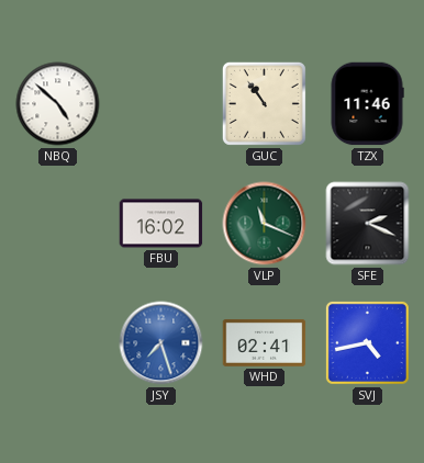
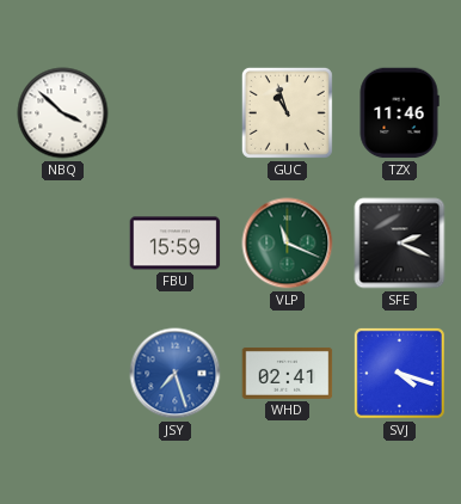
NBQ: 4:52 -> 3:52
GUC: 10:54 -> 10:57
FBU: 16:02 -> 15:59
SVJ: 4:43 -> 4:18
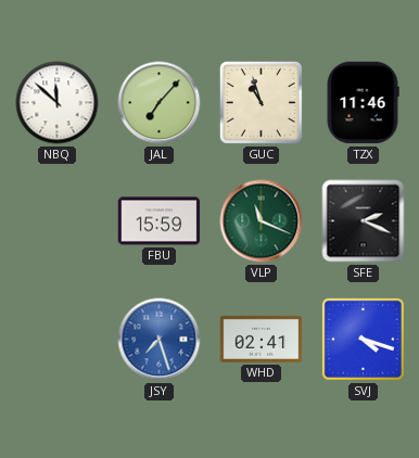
NBQ: 3:52 -> 11:52
JAL: none -> 7:07
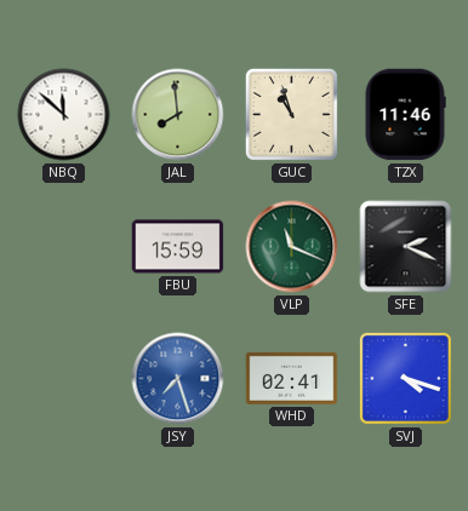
JAL: 7:07 -> 7:59
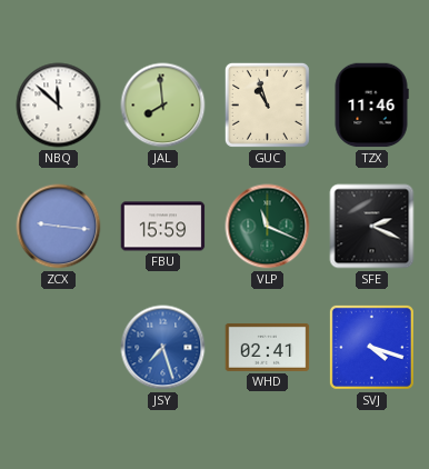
ZCX: none -> 9:16
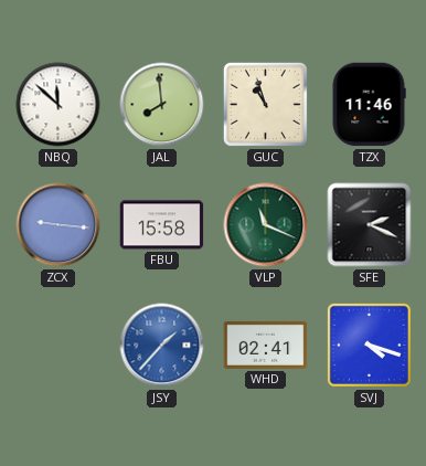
FBU: 15:59 -> 15:58
JSY: 7:27 -> 1:37
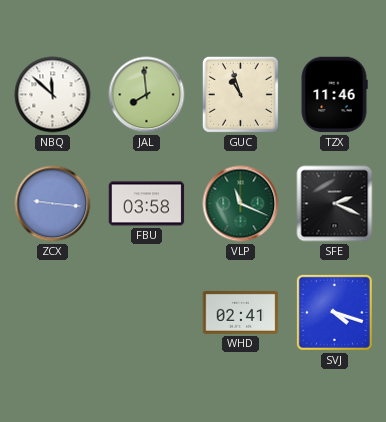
FBU: 15:58 -> 03:58
JSY: 1:37 -> none
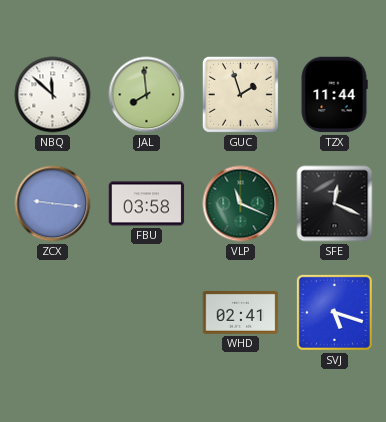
GUC: 10:57 -> 1:57
TZX: 11:46 -> 11:44
SFE: 2:19 -> 12:19
SVJ: 4:18 -> 5:18
